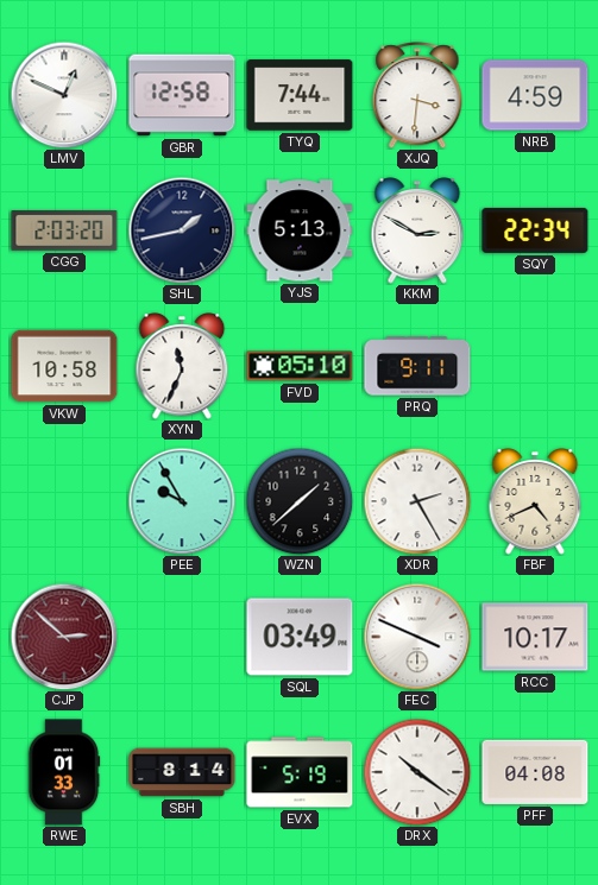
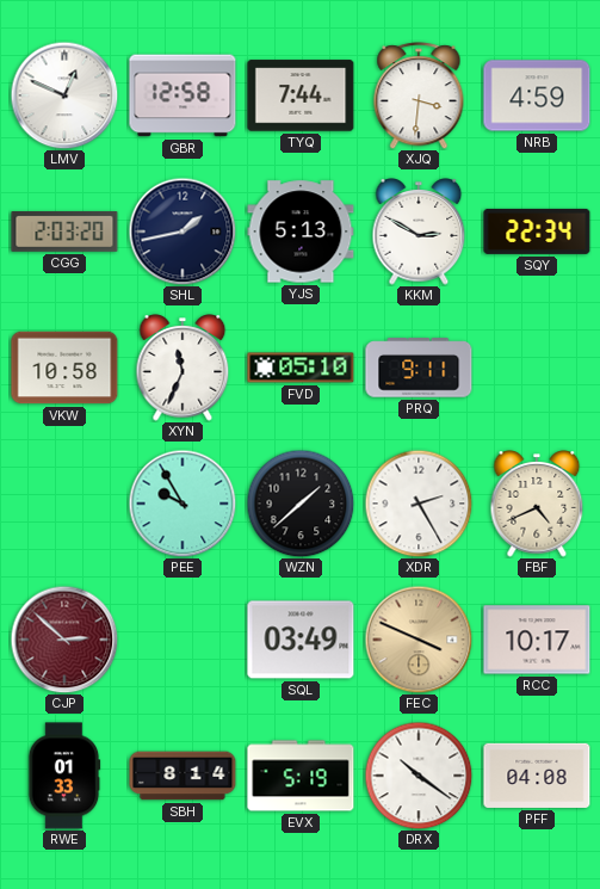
FEC dial: white -> champagne
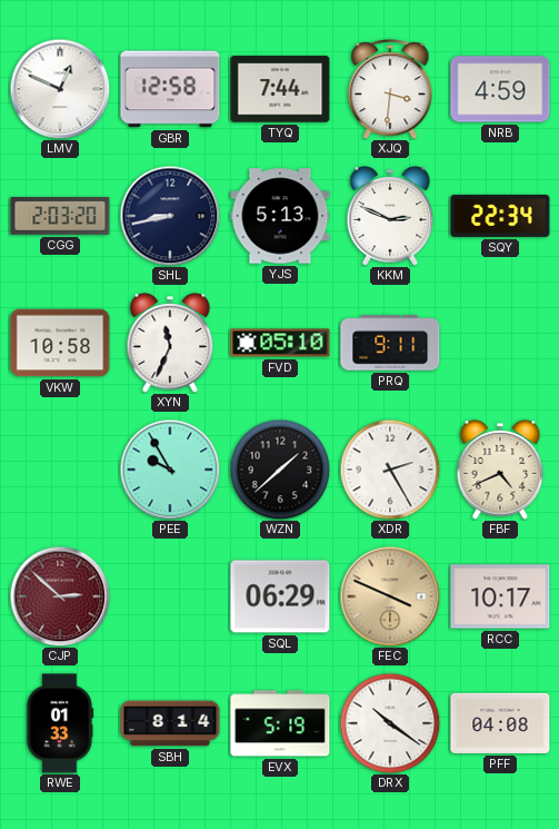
SHL: 1:43 -> 8:43
KKM: 2:50 -> 2:49
SQL: 03:49 -> 06:29
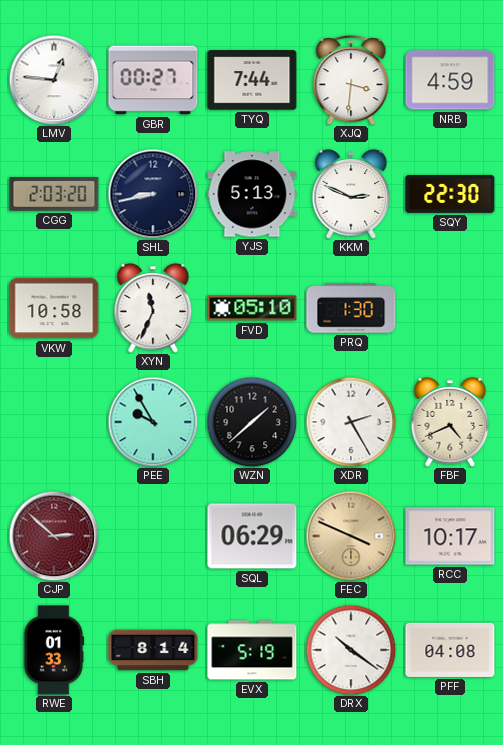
LMV: 12:49 -> 12:46
GBR: 12:58 -> 00:27
SQY: 22:34 -> 22:30
PRQ: 9:11 -> 1:30
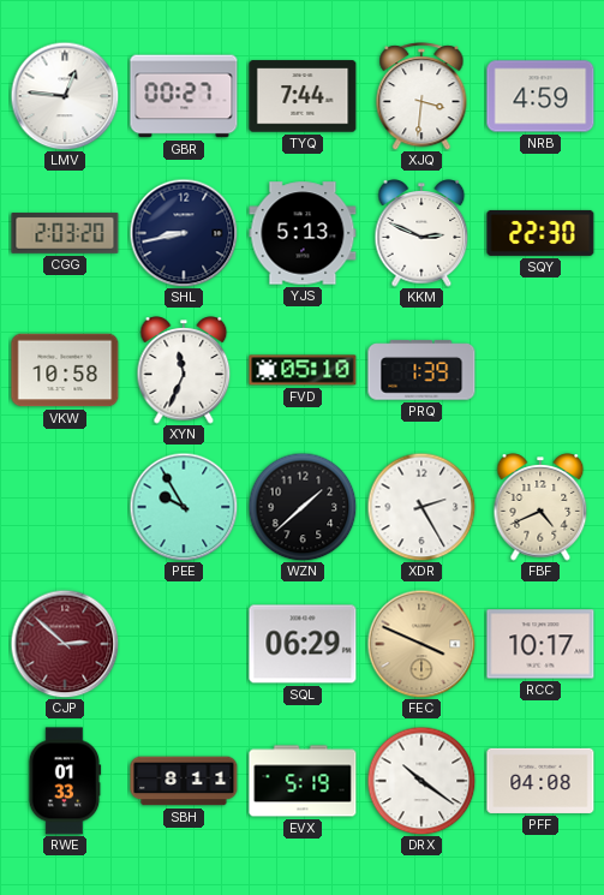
PRQ: 1:30 -> 1:39
SBH: 8:14 -> 8:11
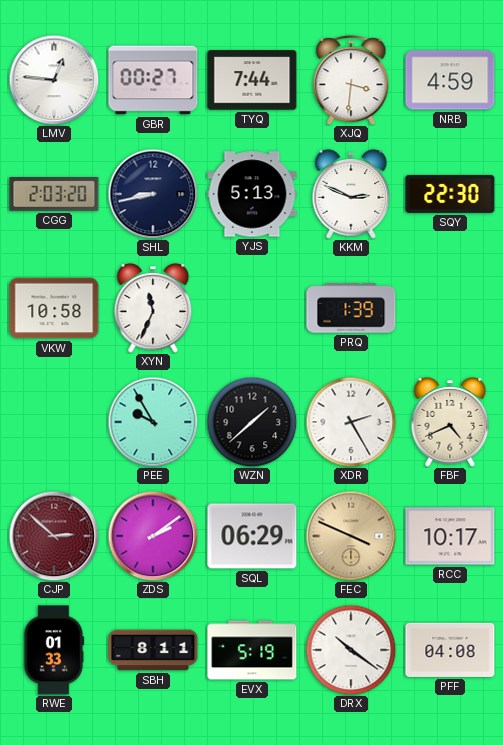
FVD: 05:10 -> none
ZDS: none -> 2:09
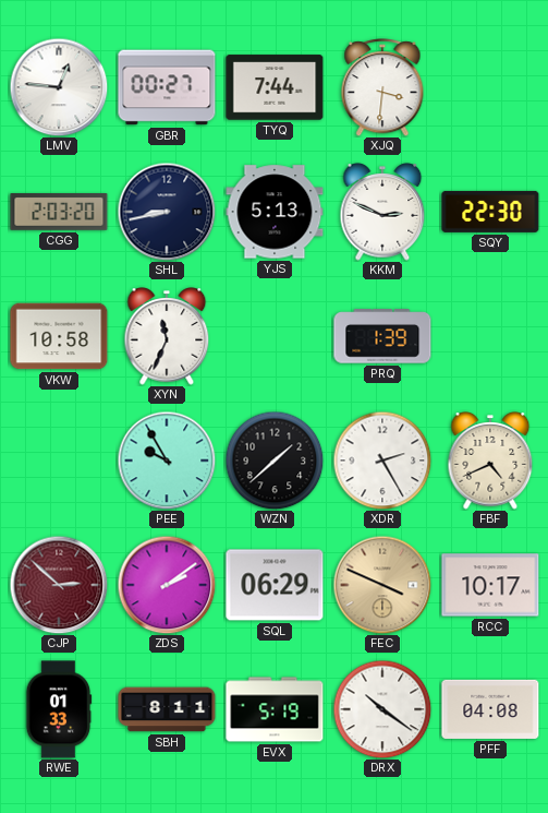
NRB: 4:59 -> none
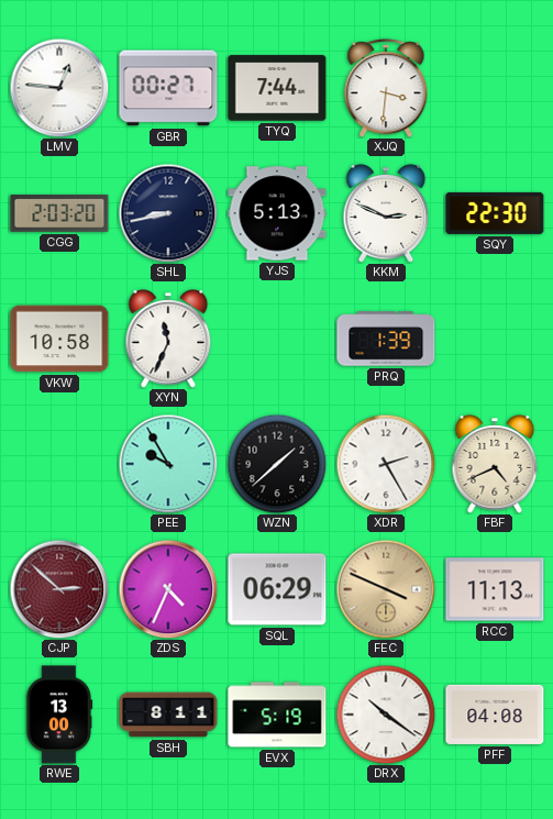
ZDS: 2:09 -> 4:34
RCC: 10:17 -> 11:13
RWE: 01:33 -> 13:00
